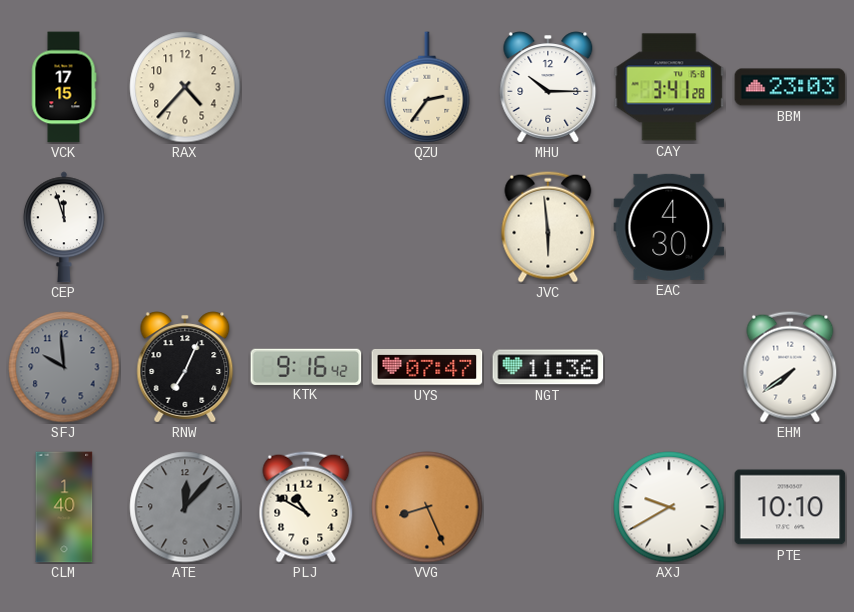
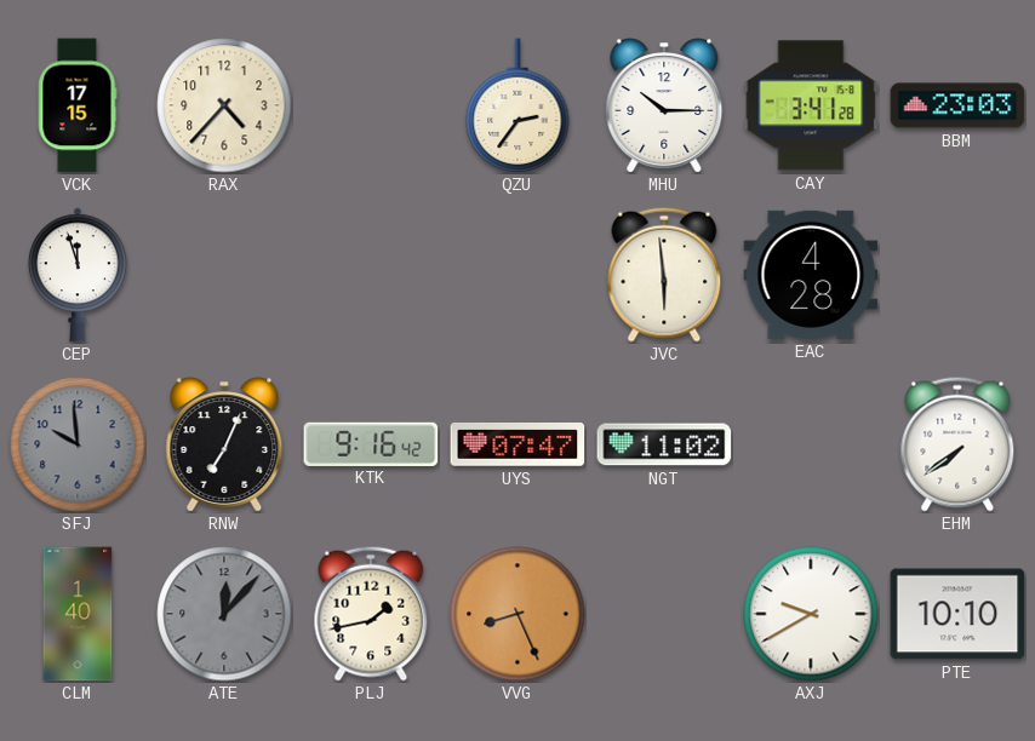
EAC: 4:30 -> 4:28
NGT: 11:36 -> 11:02
PLJ: 10:50 -> 1:43
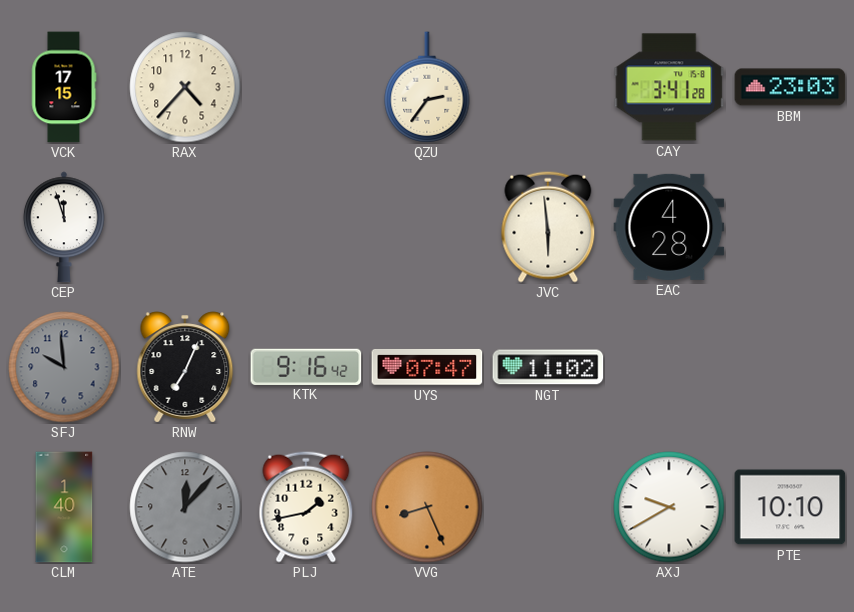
MHU: 10:15 -> none
EHM: 7:39 -> none
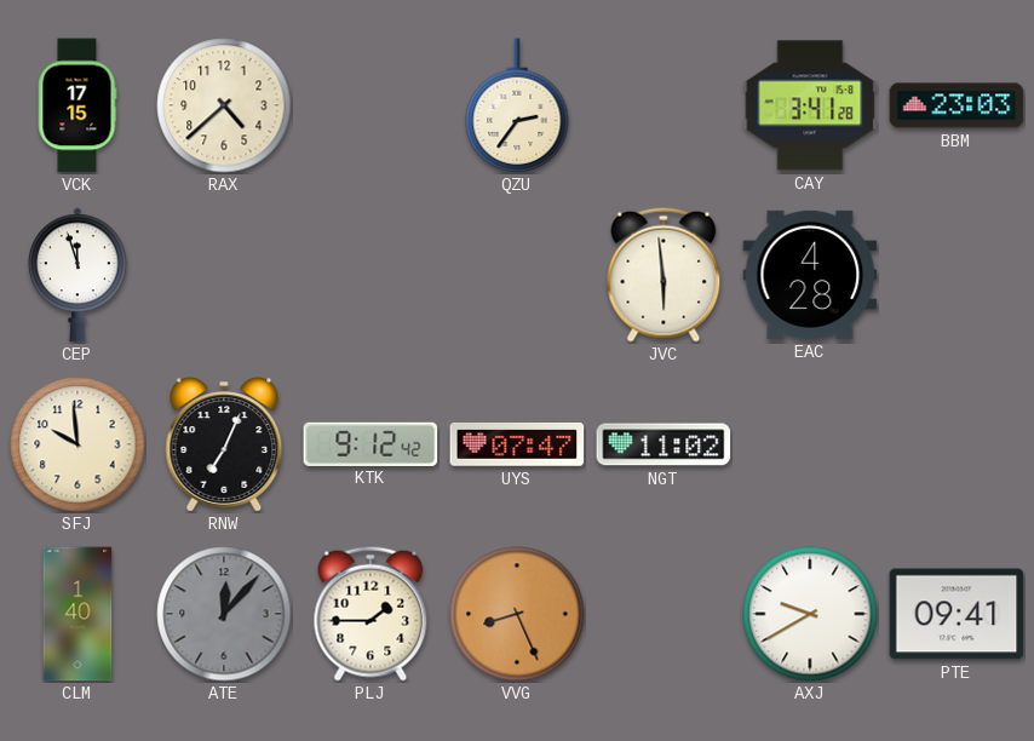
RAX: 4:37 -> 4:38
SFJ dial: grey -> cream
KTK: 9:16 -> 9:12
PLJ: 1:43 -> 1:45
PTE: 10:10 -> 09:41
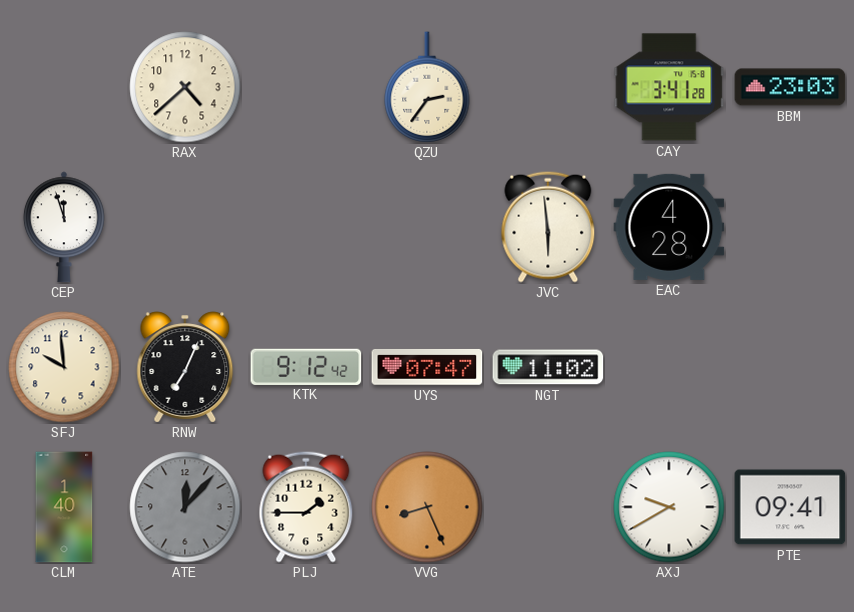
VCK: 17:15 -> none
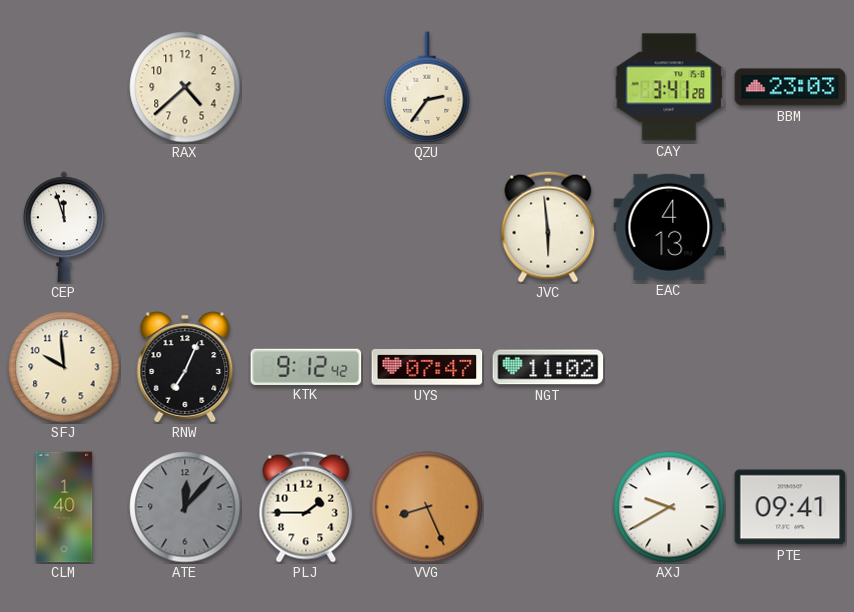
EAC: 4:28 -> 4:13
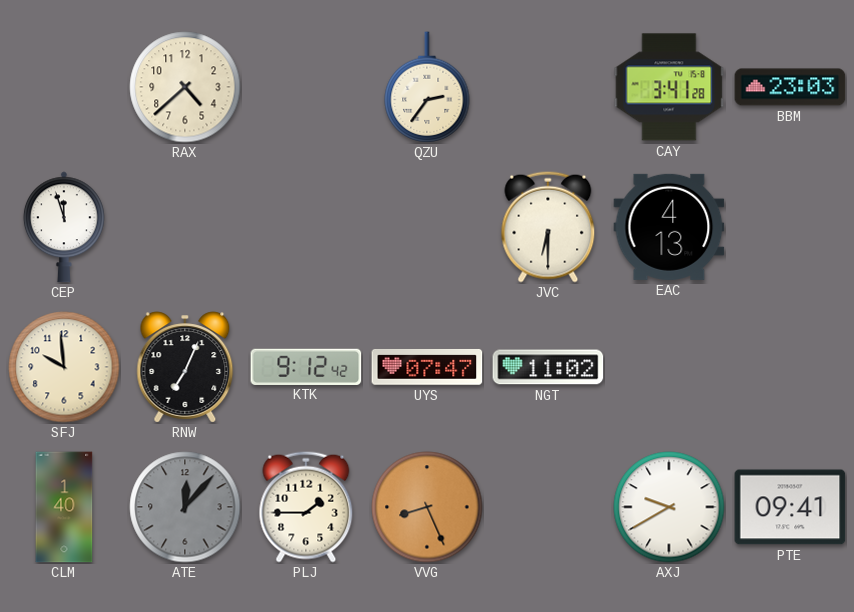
JVC: 5:59 -> 6:30
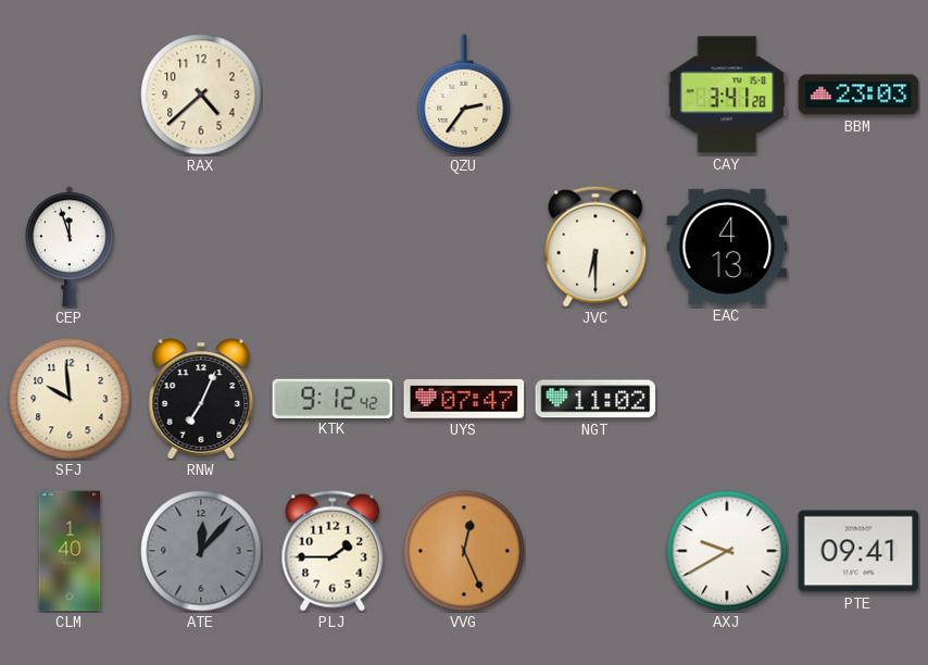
VVG: 8:26 -> 12:26
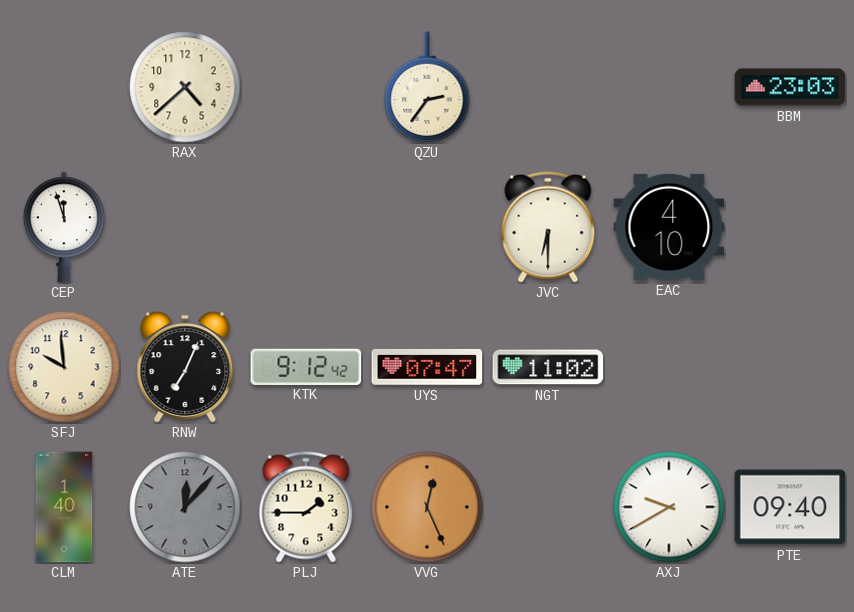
CAY: 3:41 -> none
EAC: 4:13 -> 4:10
PTE: 09:41 -> 09:40
